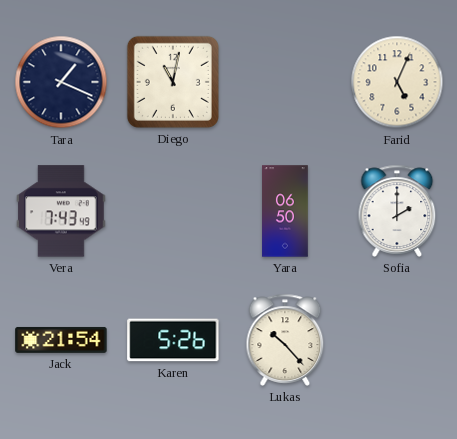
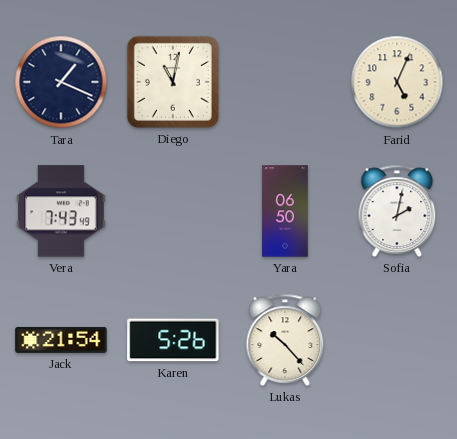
Sofia: 2:00 -> 2:02
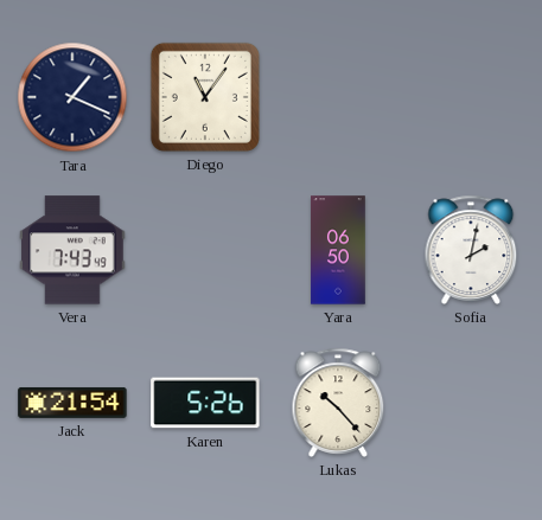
Diego: 11:02 -> 11:06
Farid: 5:04 -> none
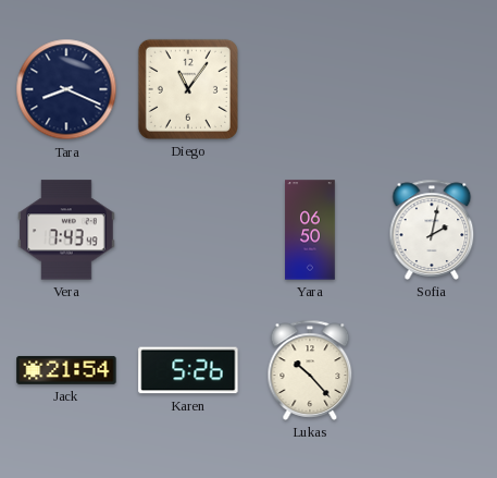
Tara: 1:19 -> 8:19
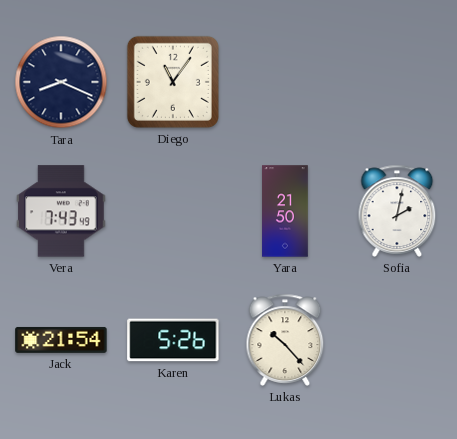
Yara: 06:50 -> 21:50
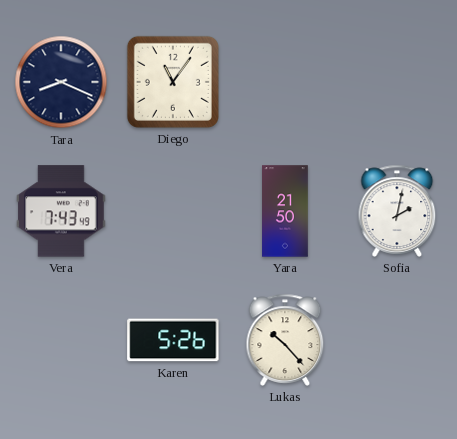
Jack: 21:54 -> none
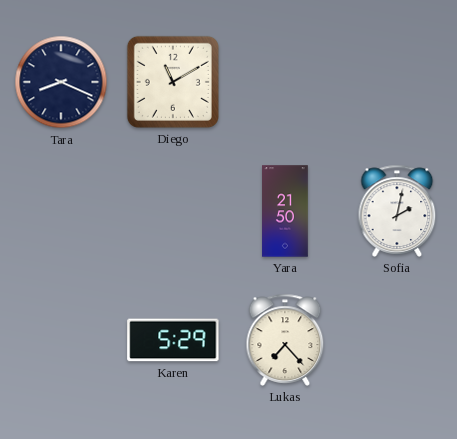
Diego: 11:06 -> 11:10
Vera: 7:43 -> none
Karen: 5:26 -> 5:29
Lukas: 10:23 -> 7:23
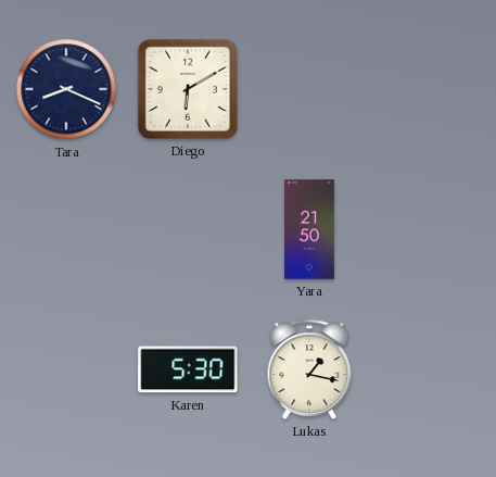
Diego: 11:10 -> 6:10
Sofia: 2:02 -> none
Karen: 5:29 -> 5:30
Lukas: 7:23 -> 1:17
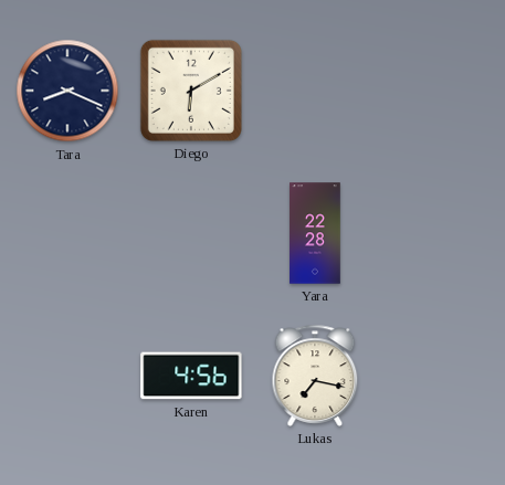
Yara: 21:50 -> 22:28
Karen: 5:30 -> 4:56
Lukas: 1:17 -> 7:17
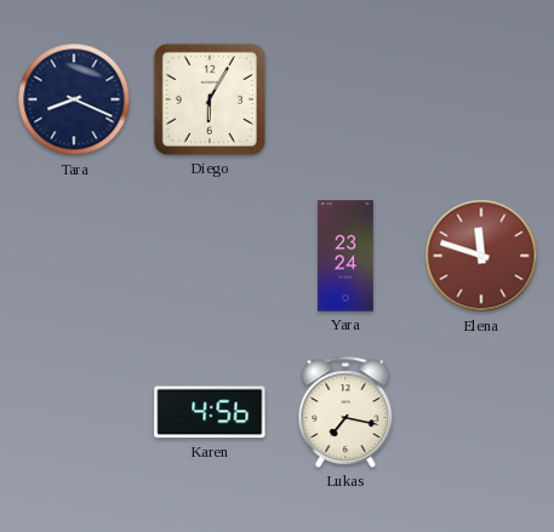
Diego: 6:10 -> 6:05
Yara: 22:28 -> 23:24
Elena: none -> 11:48
